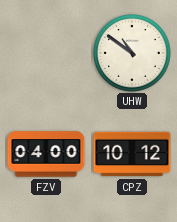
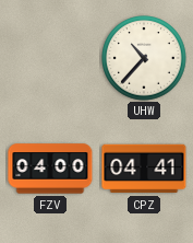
UHW: 10:51 -> 10:37
CPZ: 10:12 -> 04:41
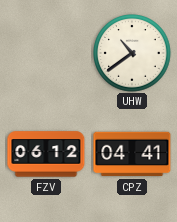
UHW: 10:37 -> 10:39
FZV: 04:00 -> 06:12
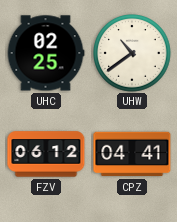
UHC: none -> 02:25
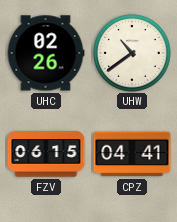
UHC: 02:25 -> 02:26
FZV: 06:12 -> 06:15
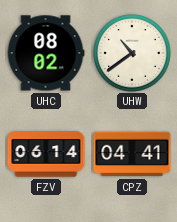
UHC: 02:26 -> 08:02
FZV: 06:15 -> 06:14
